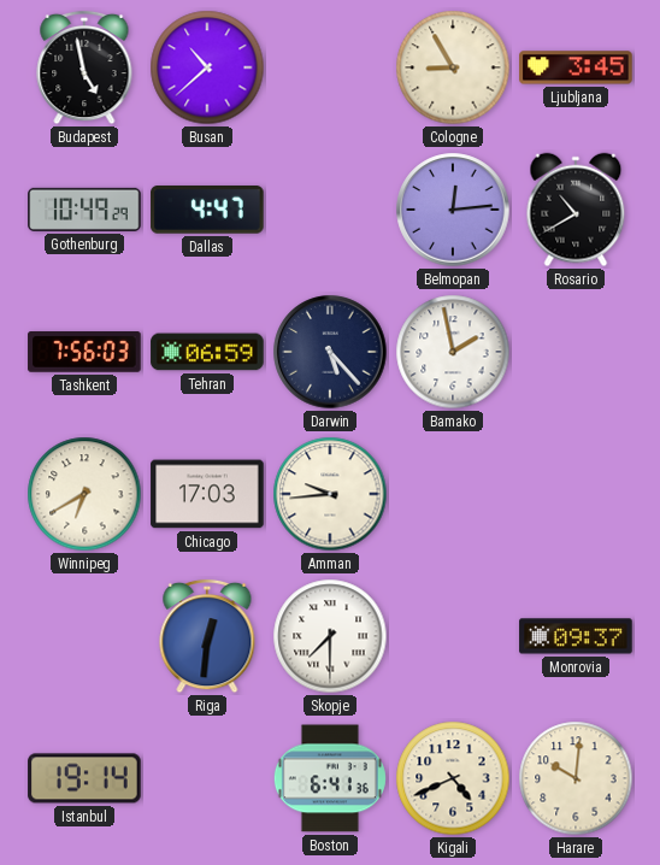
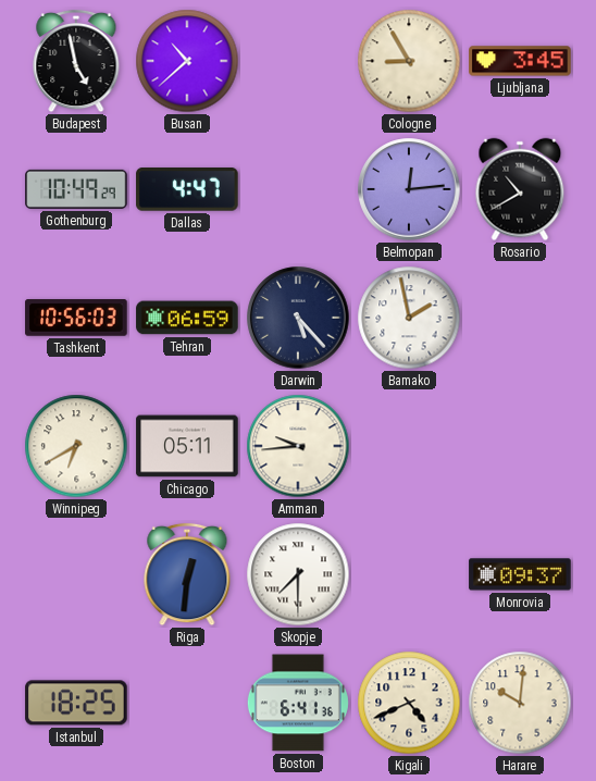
Tashkent: 7:56 -> 10:56
Chicago: 17:03 -> 05:11
Istanbul: 19:14 -> 18:25
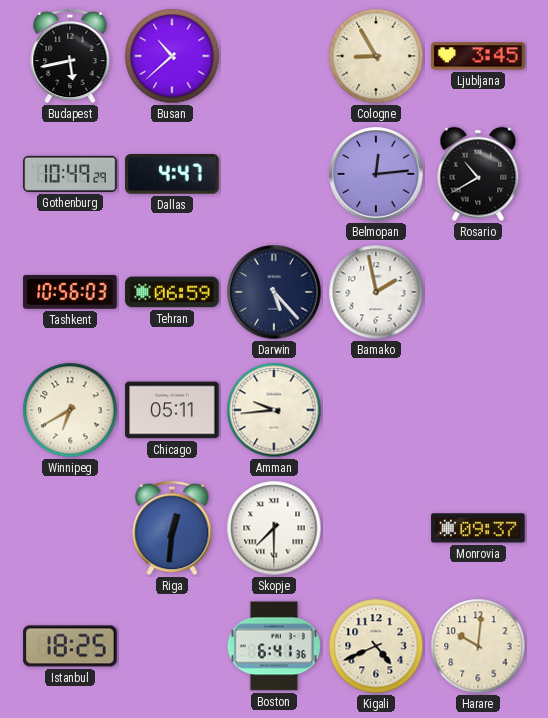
Budapest: 4:58 -> 5:43
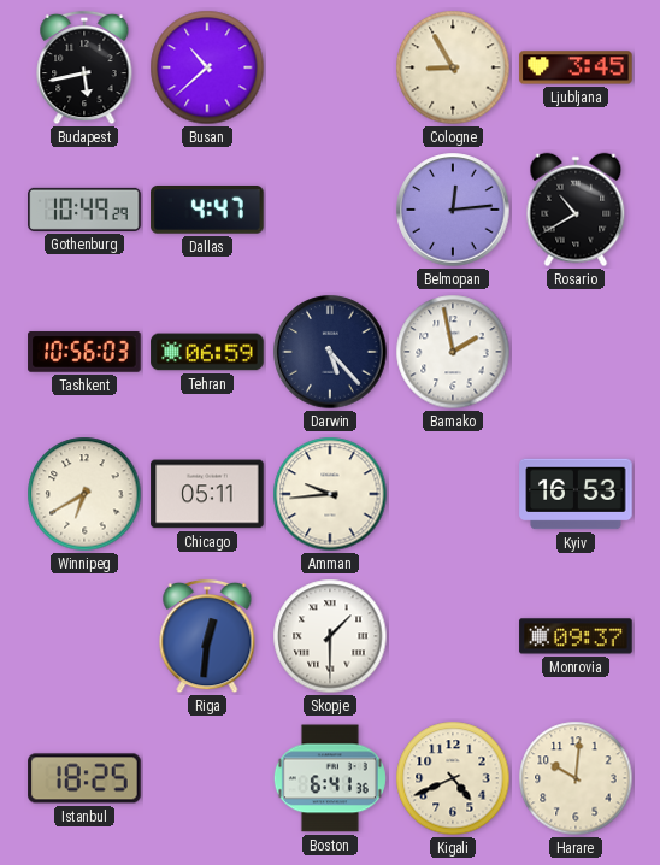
Kyiv: none -> 16:53
Skopje: 7:30 -> 1:30
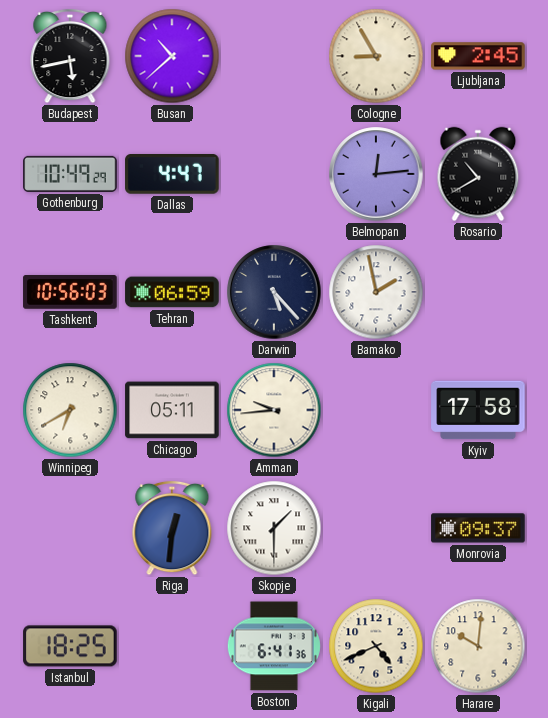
Ljubljana: 3:45 -> 2:45
Kyiv: 16:53 -> 17:58
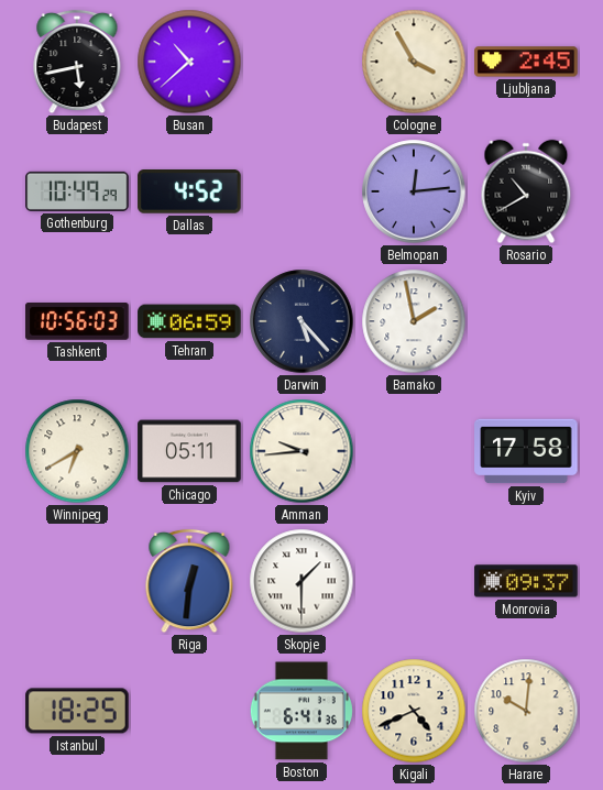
Cologne: 8:55 -> 3:55
Dallas: 4:47 -> 4:52
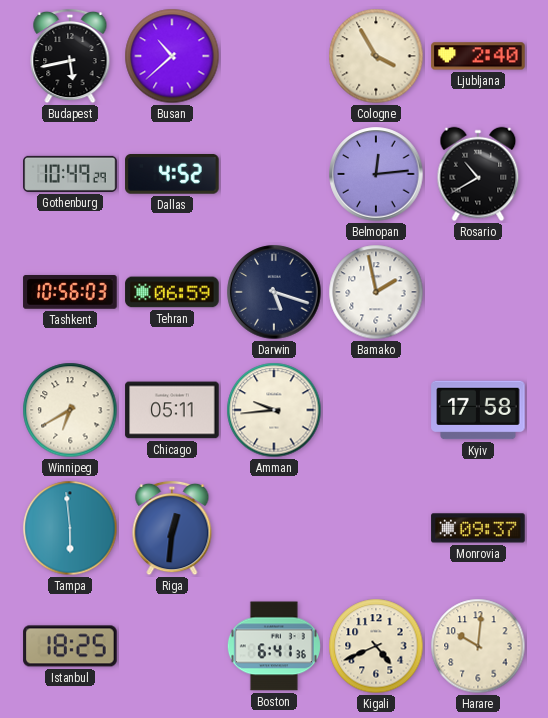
Ljubljana: 2:45 -> 2:40
Darwin: 5:23 -> 5:18
Tampa: none -> 5:59
Skopje: 1:30 -> none
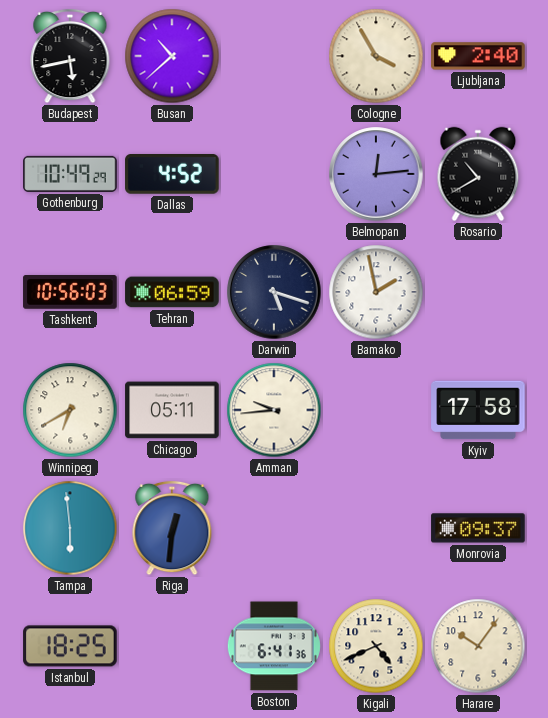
Harare: 10:01 -> 10:06
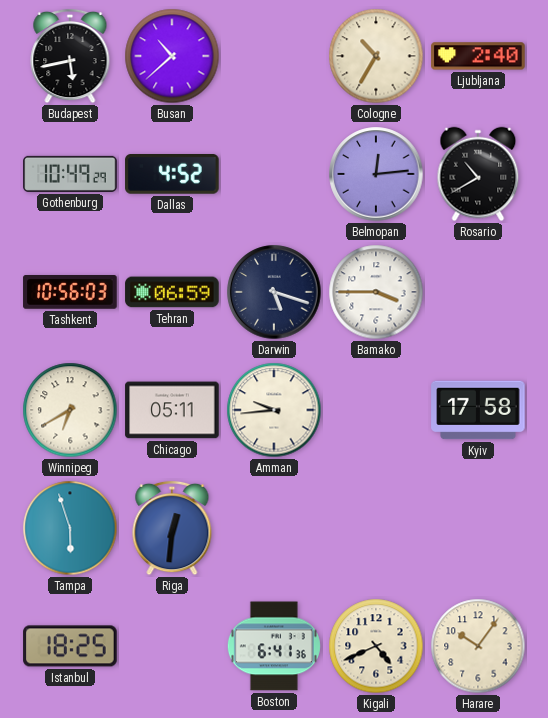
Cologne: 3:55 -> 10:35
Bamako: 1:58 -> 3:45
Tampa: 5:59 -> 5:57
Monrovia: 09:37 -> none
